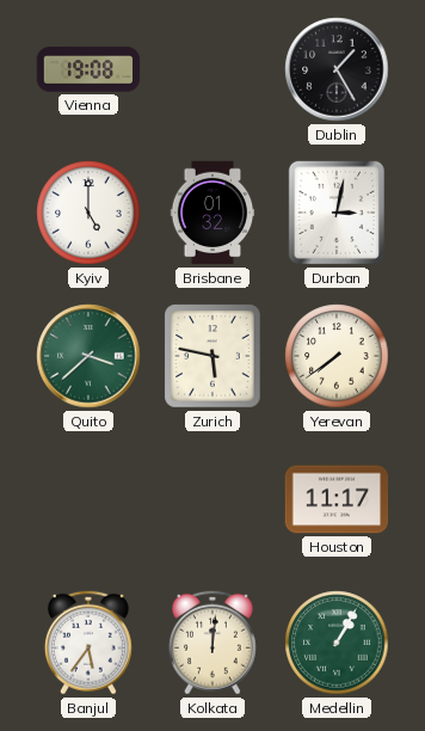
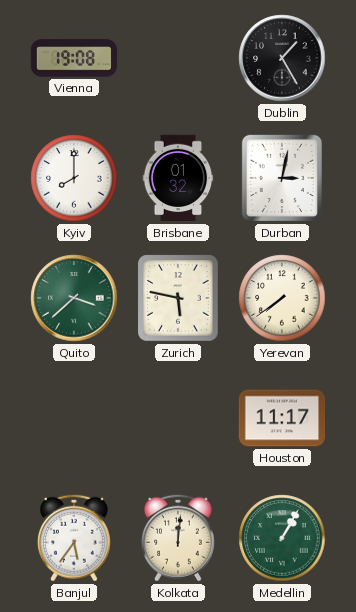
Kyiv: 5:00 -> 8:00
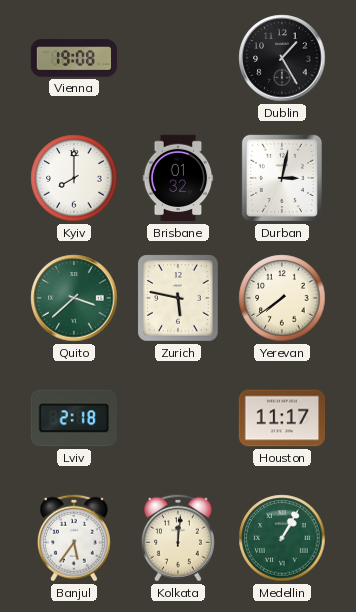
Lviv: none -> 2:18
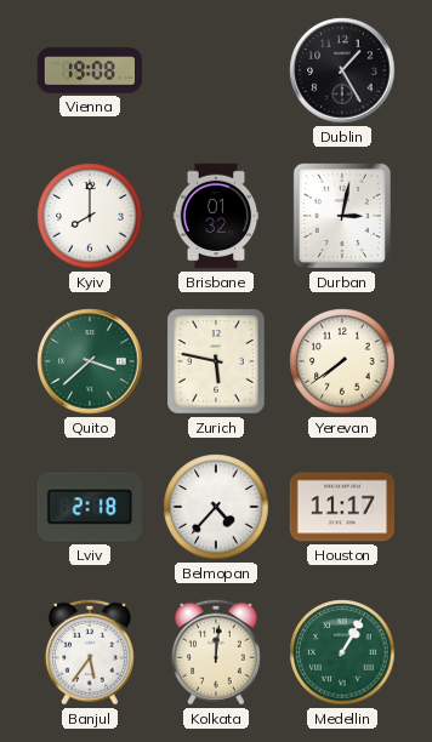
Belmopan: none -> 4:37
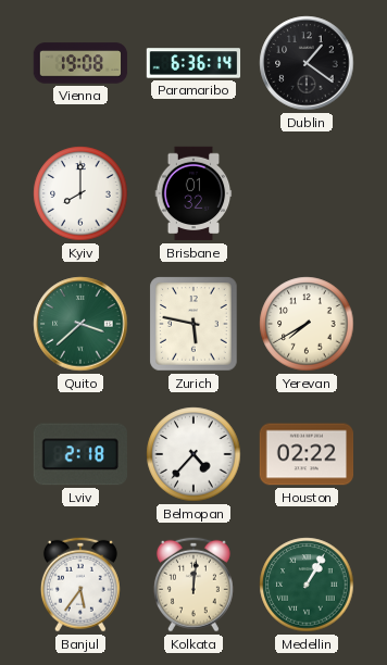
Paramaribo: none -> 6:36
Dublin: 1:25 -> 1:21
Durban: 3:02 -> none
Yerevan: 7:39 -> 7:40
Houston: 11:17 -> 02:22
